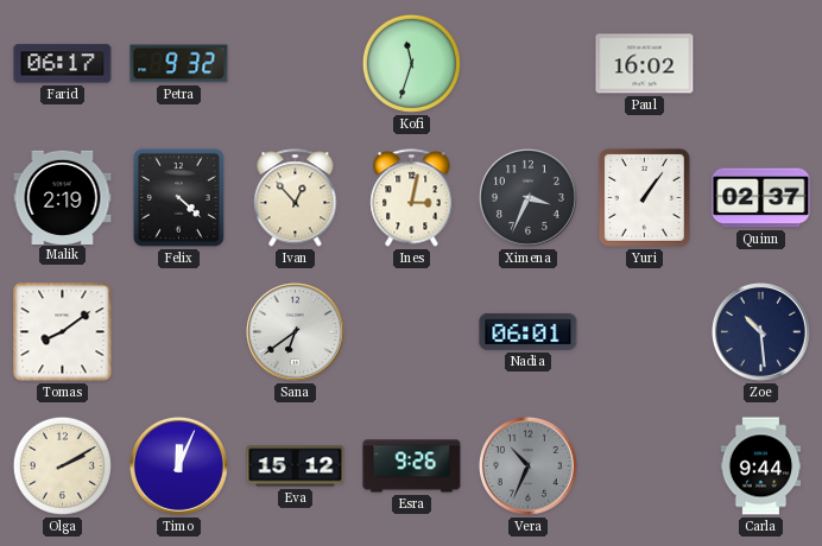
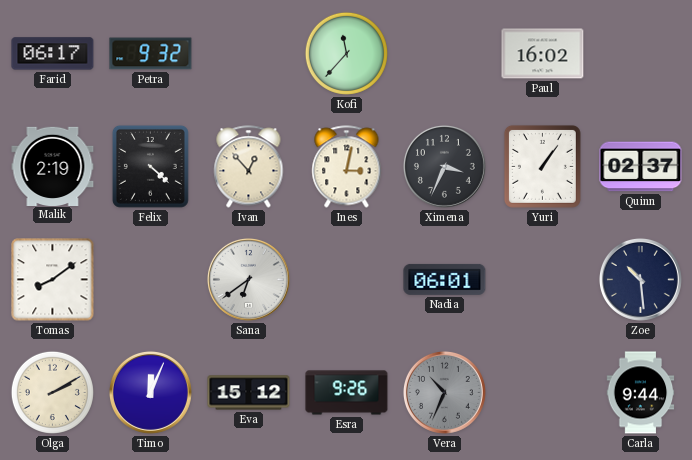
Kofi: 11:33 -> 11:37
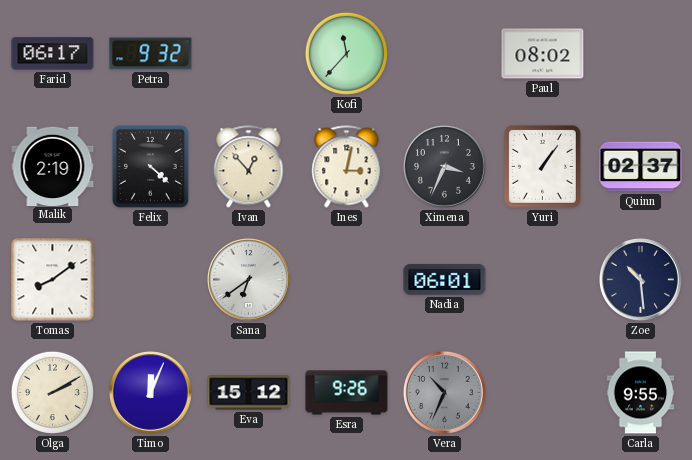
Paul: 16:02 -> 08:02
Carla: 9:44 -> 9:55
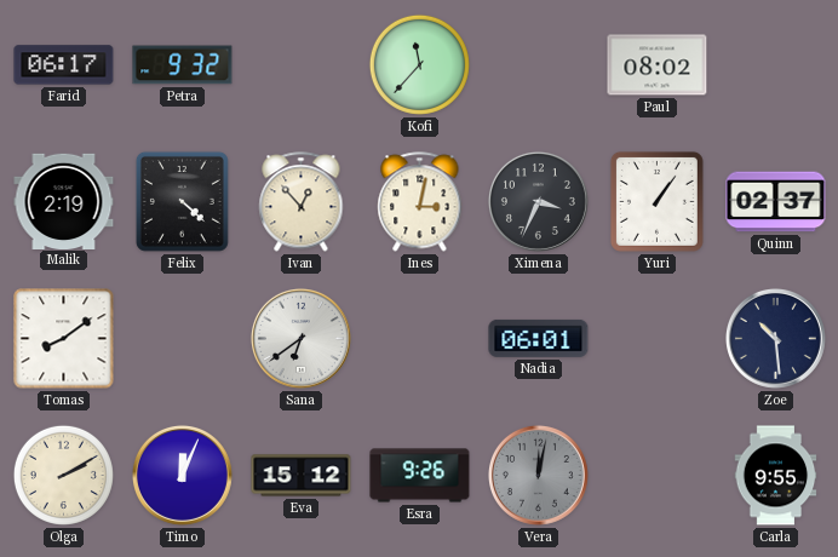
Vera: 10:34 -> 12:02
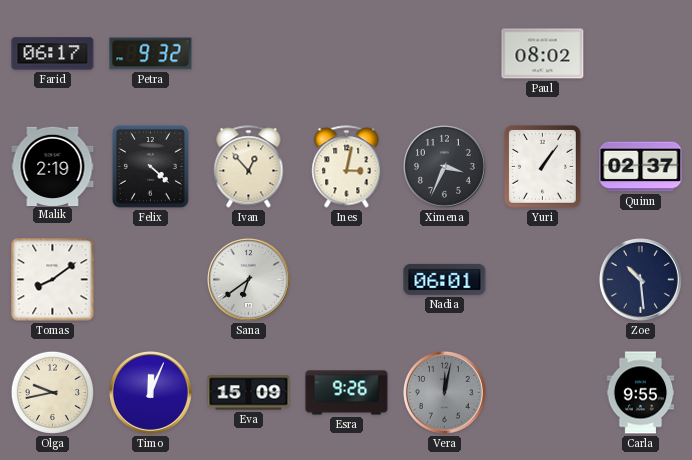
Kofi: 11:37 -> none
Olga: 2:10 -> 9:43
Eva: 15:12 -> 15:09
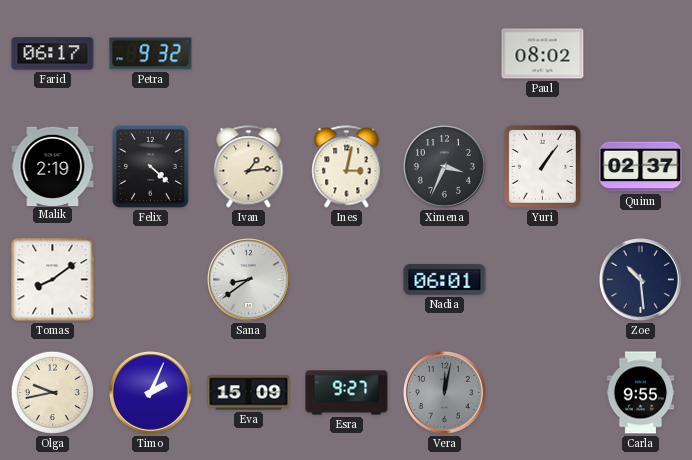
Ivan: 12:53 -> 1:14
Sana: 6:39 -> 8:39
Timo: 12:04 -> 2:04
Esra: 9:26 -> 9:27
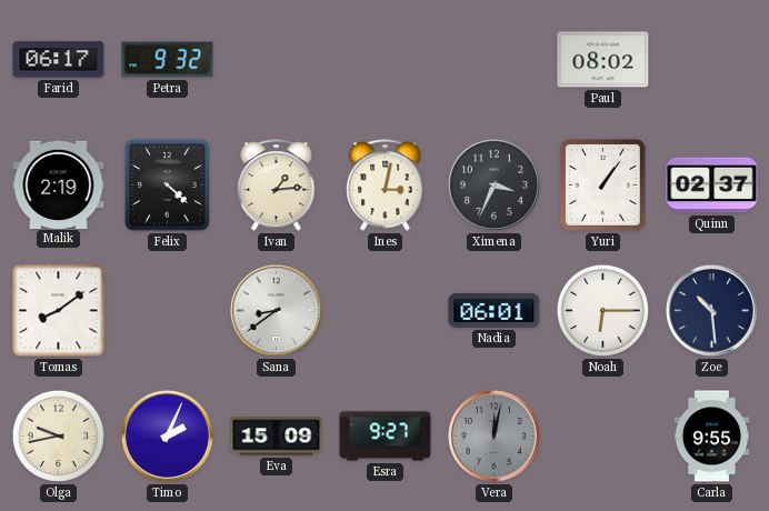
Noah: none -> 6:15
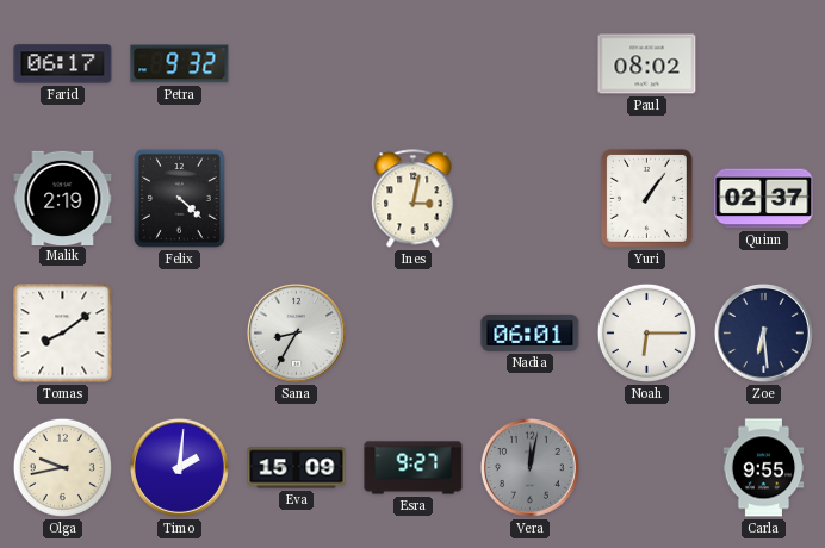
Ivan: 1:14 -> none
Ximena: 3:34 -> none
Sana: 8:39 -> 8:35
Zoe: 10:29 -> 6:29
Timo: 2:04 -> 2:01
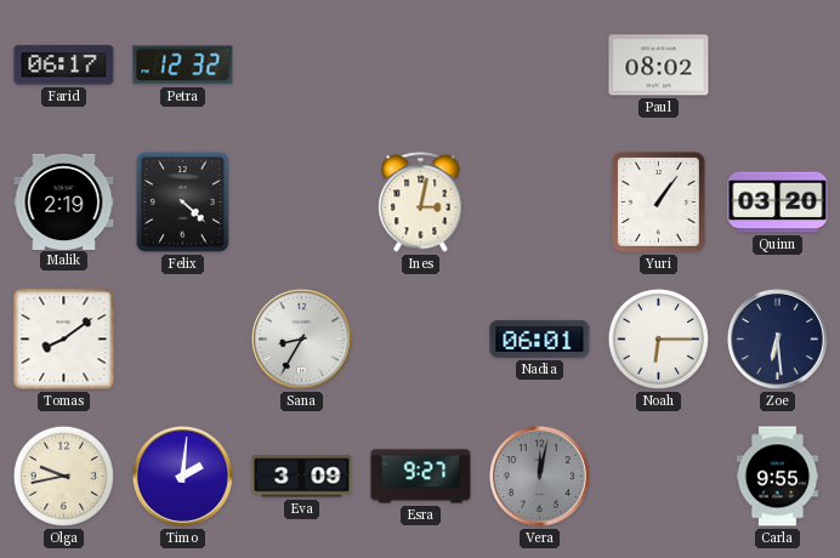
Petra: 9:32 -> 12:32
Quinn: 02:37 -> 03:20
Eva: 15:09 -> 3:09
